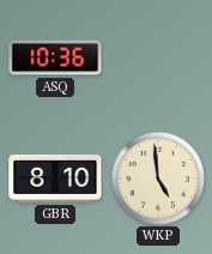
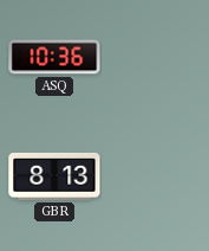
GBR: 8:10 -> 8:13
WKP: 4:59 -> none
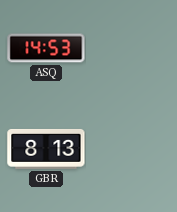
ASQ: 10:36 -> 14:53
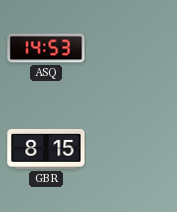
GBR: 8:13 -> 8:15
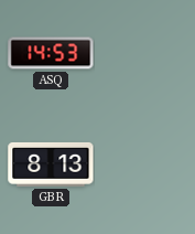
GBR: 8:15 -> 8:13
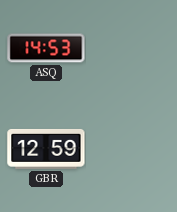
GBR: 8:13 -> 12:59
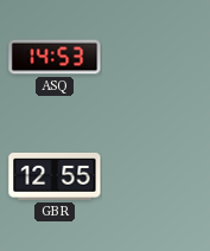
GBR: 12:59 -> 12:55
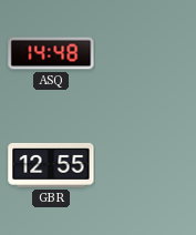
ASQ: 14:53 -> 14:48
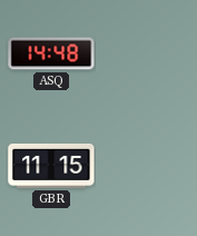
GBR: 12:55 -> 11:15
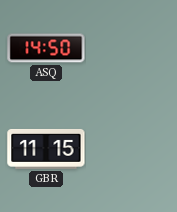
ASQ: 14:48 -> 14:50
